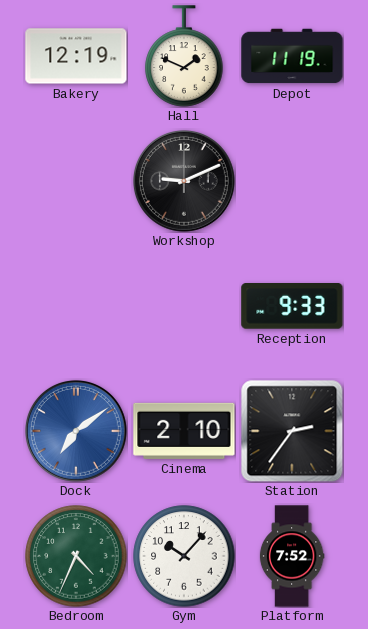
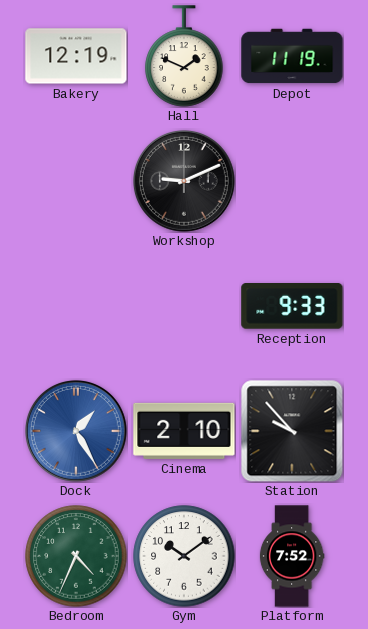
Dock: 7:09 -> 1:25
Station: 2:36 -> 9:53
Gym: 10:07 -> 10:09
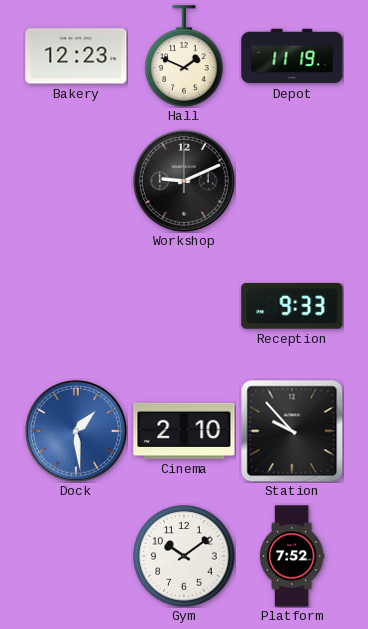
Bakery: 12:19 -> 12:23
Dock: 1:25 -> 1:29
Bedroom: 4:34 -> none
